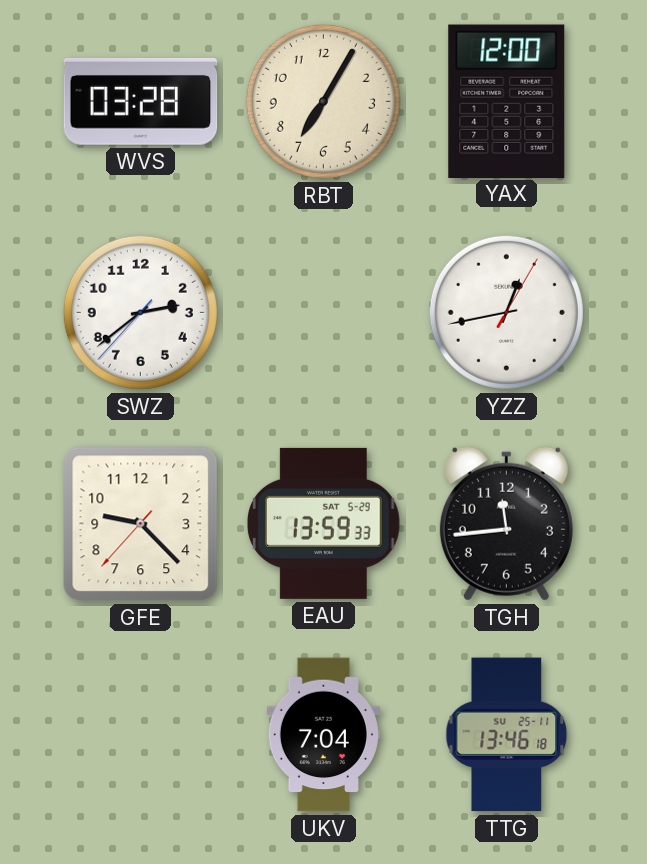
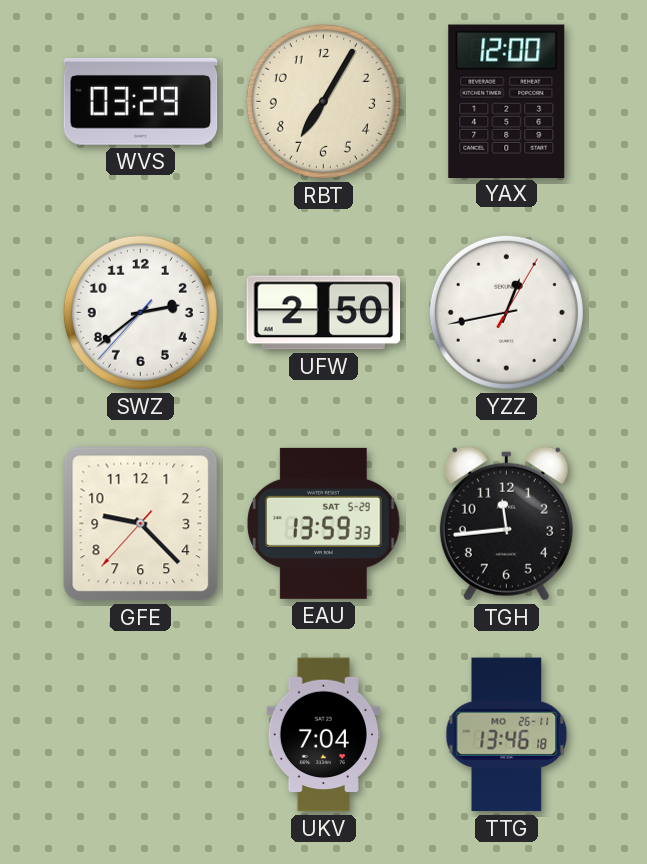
WVS: 03:28 -> 03:29
UFW: none -> 2:50
TTG date: SU 25-11 -> MO 26-11
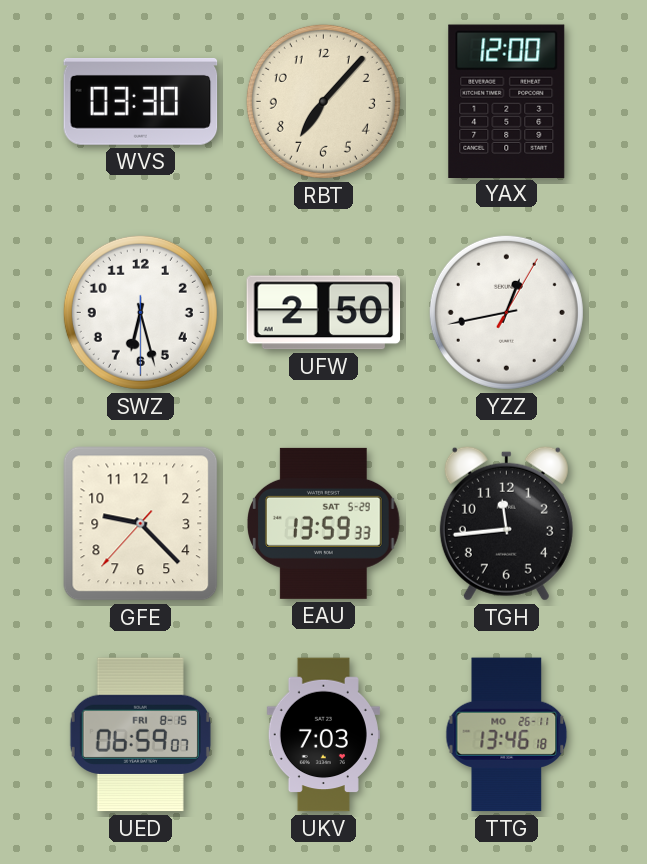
WVS: 03:29 -> 03:30
RBT: 7:05 -> 7:07
SWZ: 2:38 -> 6:27
UED: none -> 06:59
UKV: 7:04 -> 7:03
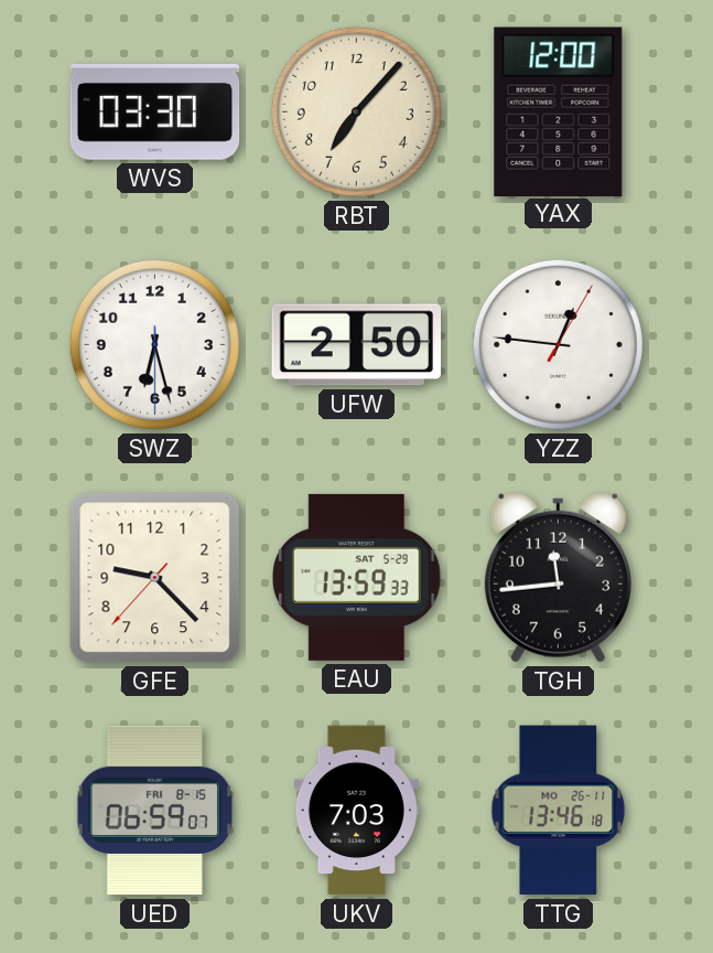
YZZ: 12:43 -> 12:46
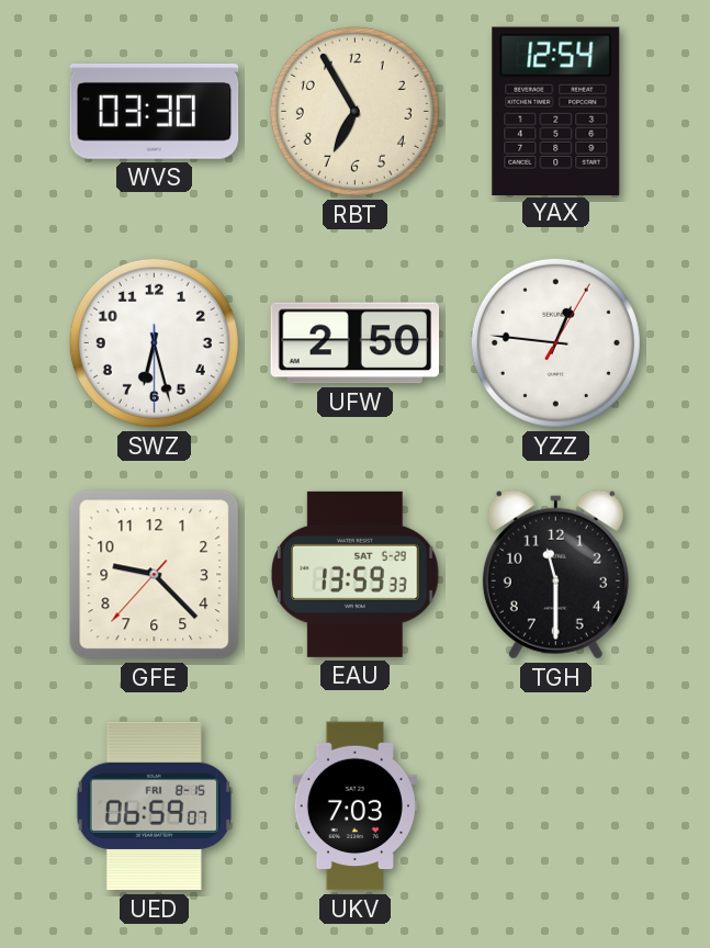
RBT: 7:07 -> 6:55
YAX: 12:00 -> 12:54
TGH: 11:44 -> 11:30
TTG: 13:46 -> none
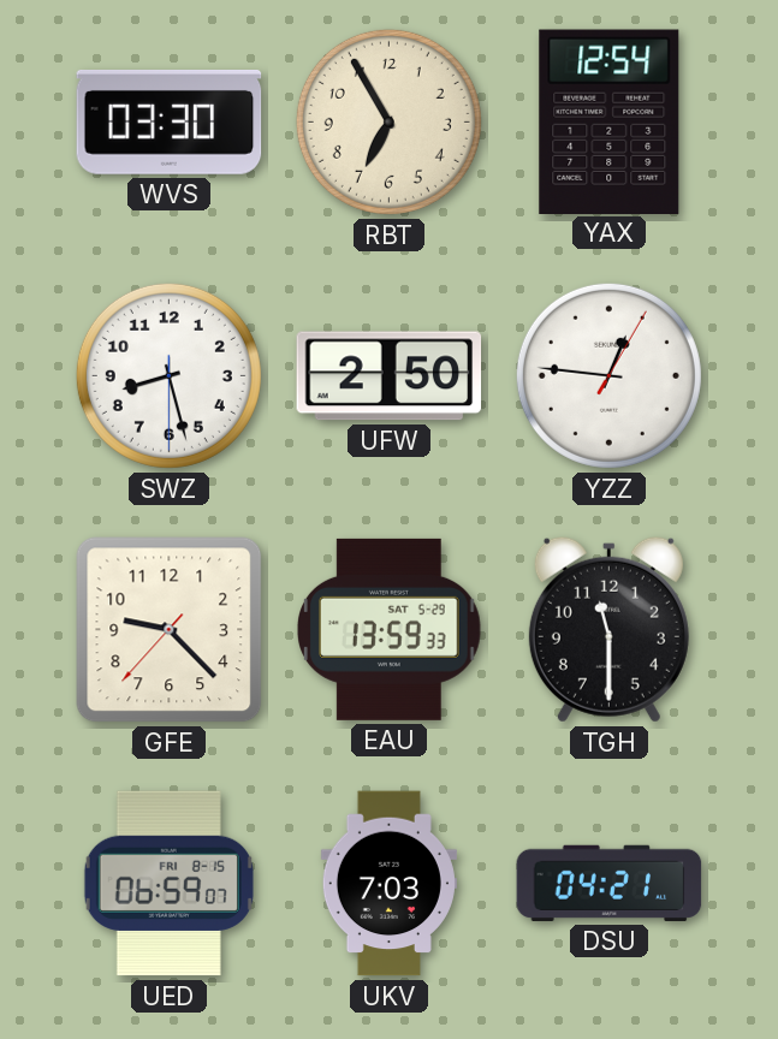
SWZ: 6:27 -> 8:27
DSU: none -> 04:21
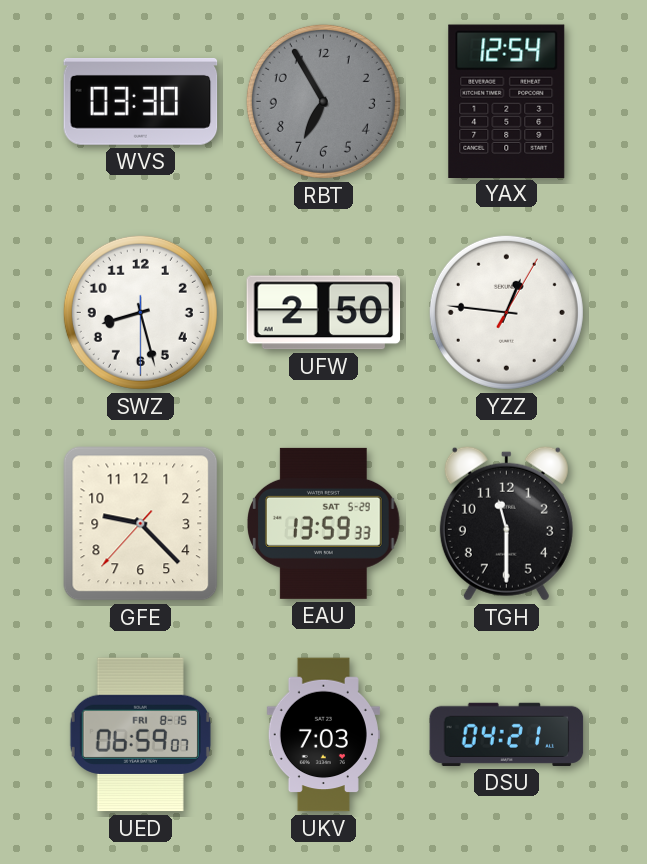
RBT dial: cream -> grey
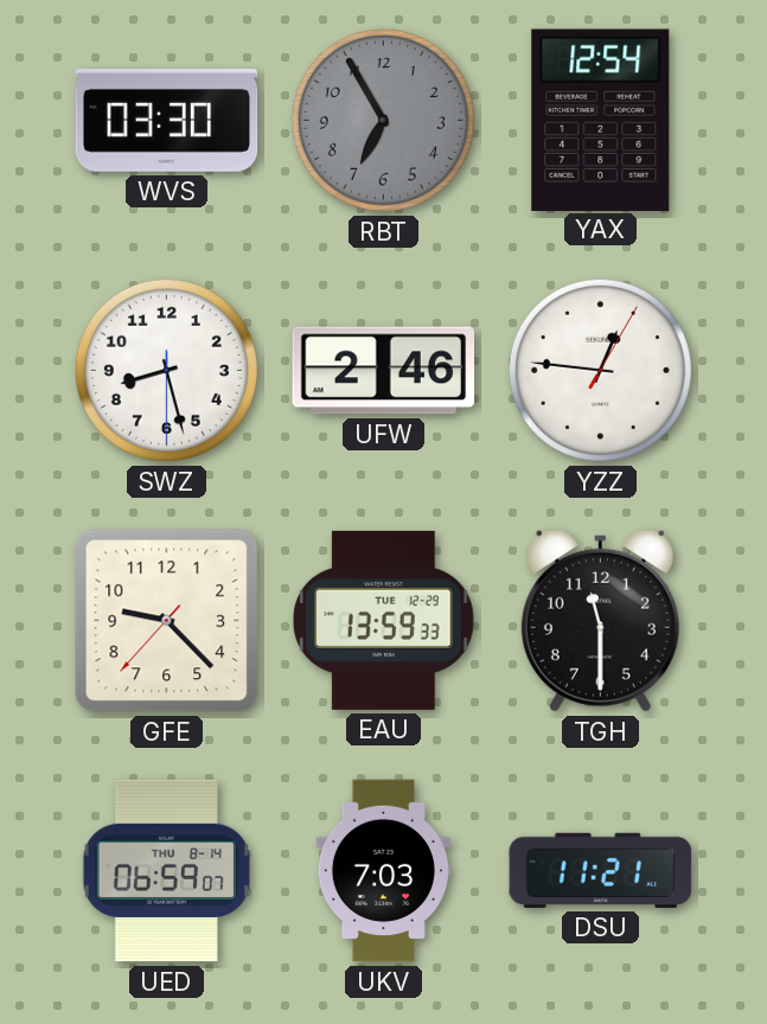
UFW: 2:50 -> 2:46
EAU date: SAT 5-29 -> TUE 12-29
UED date: FRI 8-15 -> THU 8-14
DSU: 04:21 -> 11:21
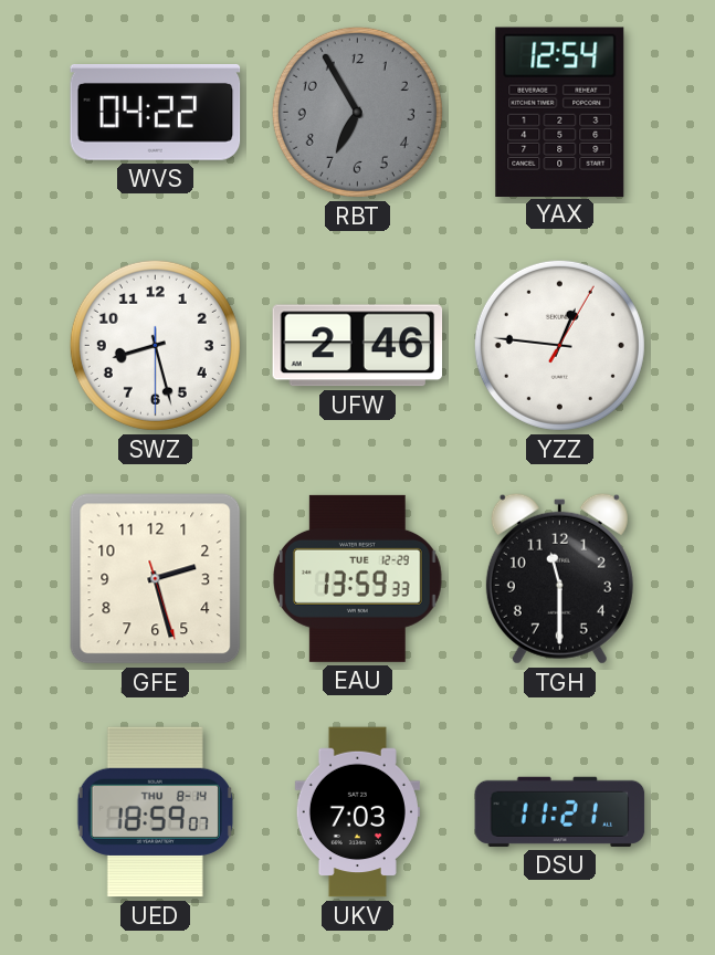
WVS: 03:30 -> 04:22
GFE: 9:22 -> 2:27
UED: 06:59 -> 18:59
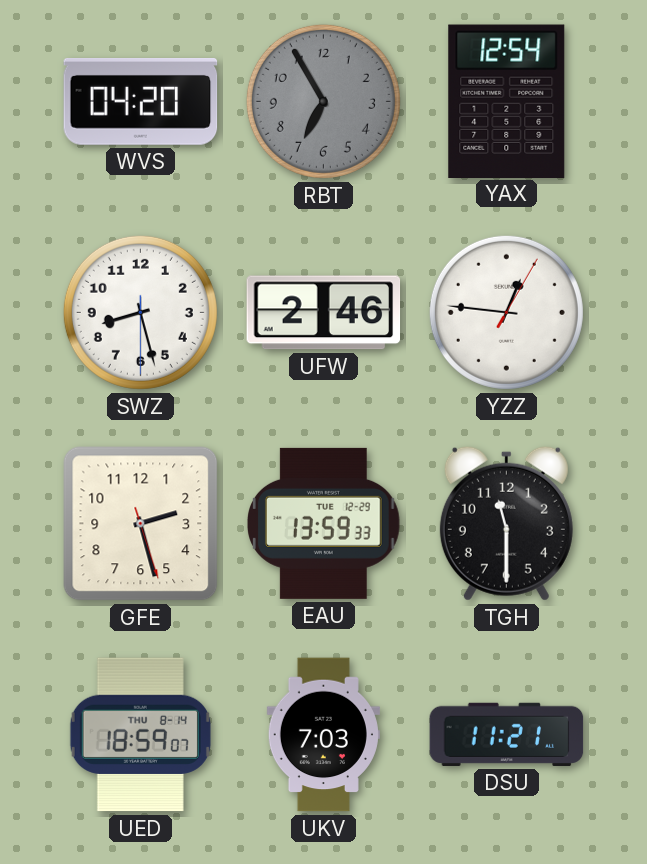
WVS: 04:22 -> 04:20
